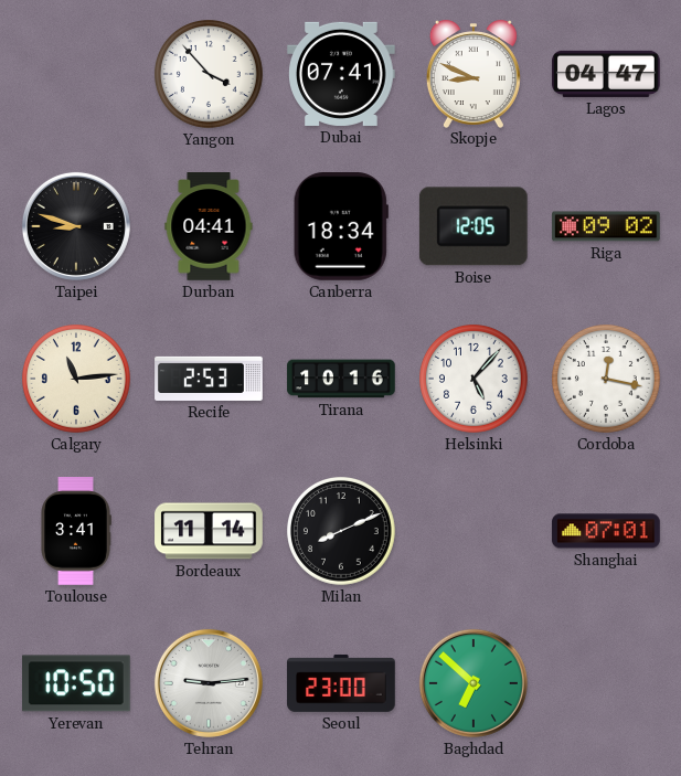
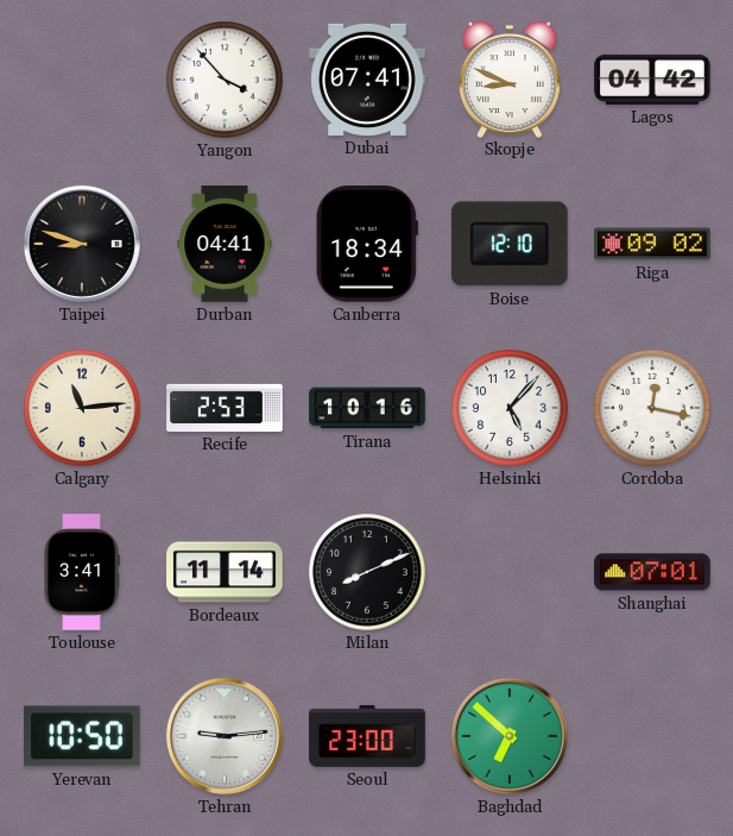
Lagos: 04:47 -> 04:42
Boise: 12:05 -> 12:10
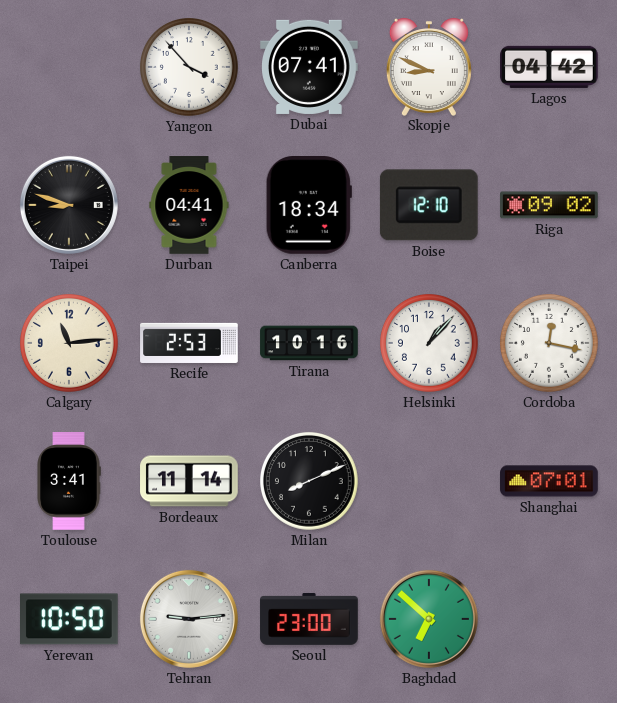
Helsinki: 5:07 -> 1:07
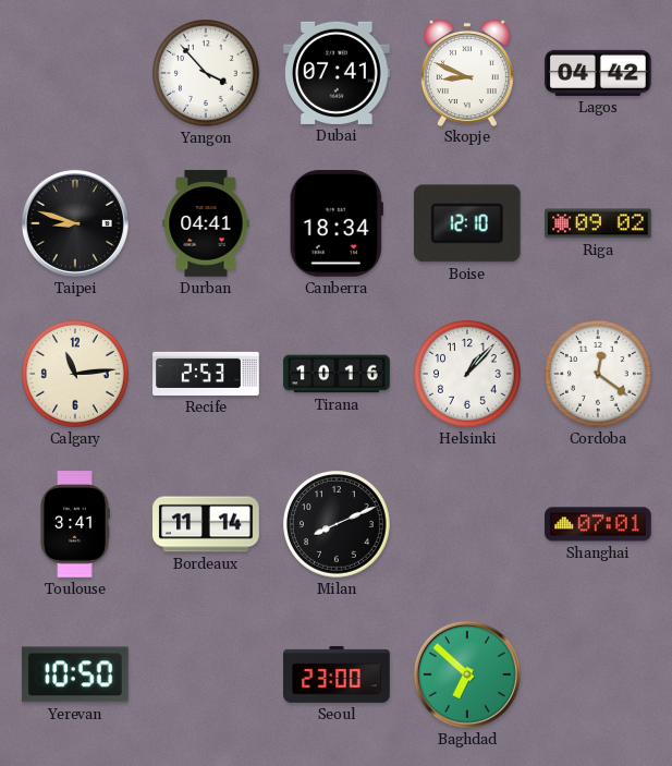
Cordoba: 12:17 -> 12:21
Tehran: 9:14 -> none
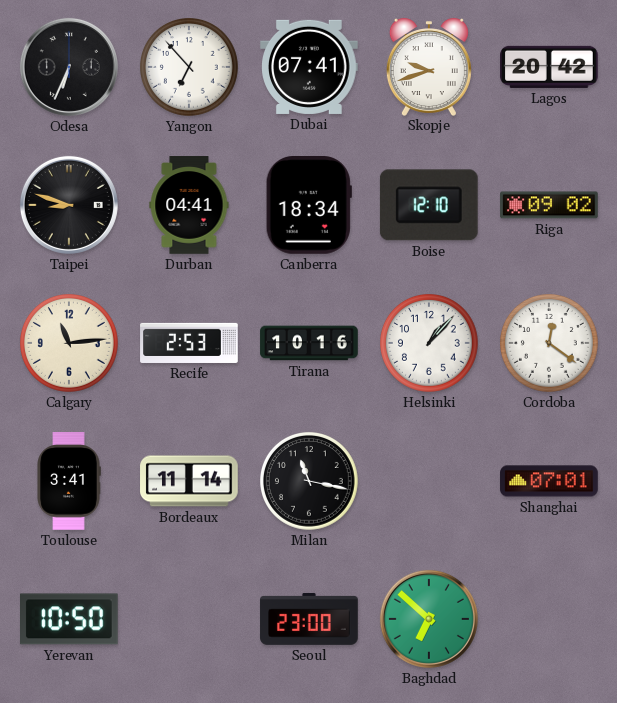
Odesa: none -> 6:34
Yangon: 3:53 -> 6:53
Skopje: 8:49 -> 9:42
Lagos: 04:42 -> 20:42
Milan: 8:11 -> 11:17
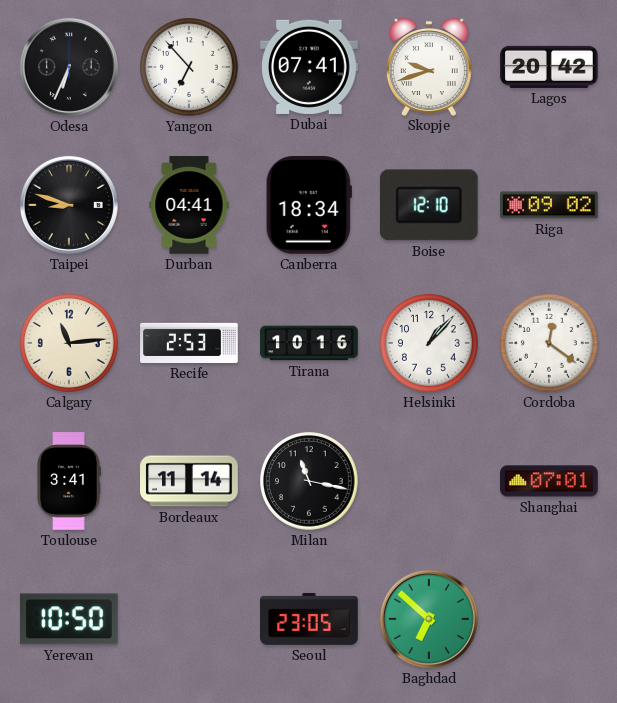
Seoul: 23:00 -> 23:05
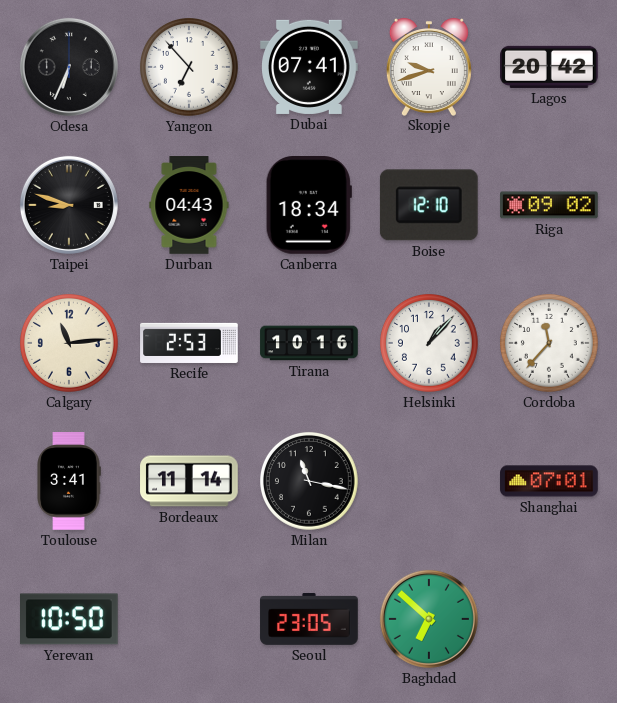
Durban: 04:41 -> 04:43
Cordoba: 12:21 -> 11:37
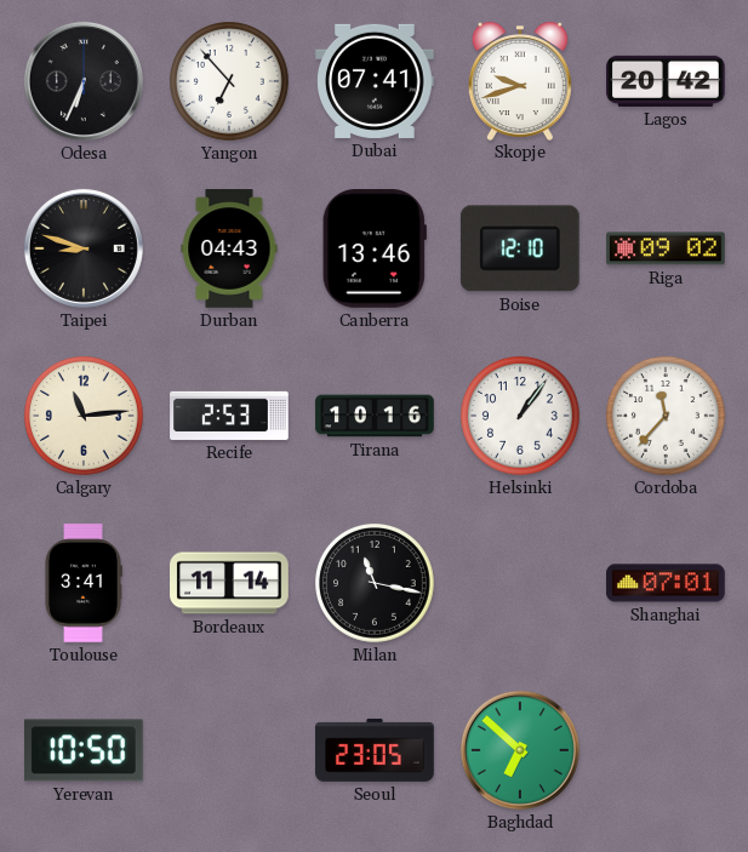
Canberra: 18:34 -> 13:46
Helsinki: 1:07 -> 1:06
